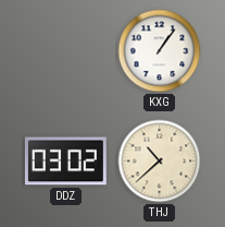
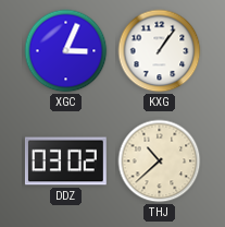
XGC: none -> 3:04
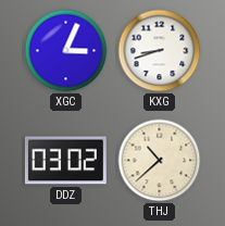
KXG: 1:06 -> 8:42
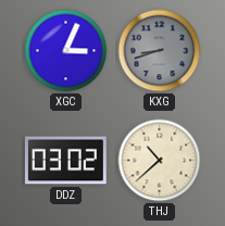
KXG dial: white -> grey
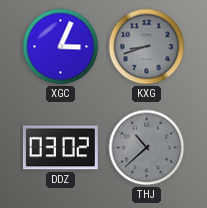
THJ dial: cream -> grey
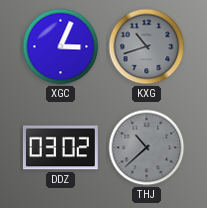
KXG: 8:42 -> 10:42
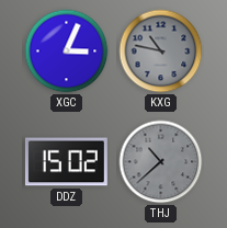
KXG: 10:42 -> 10:47
DDZ: 03:02 -> 15:02
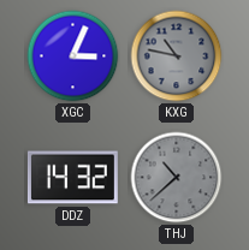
DDZ: 15:02 -> 14:32
